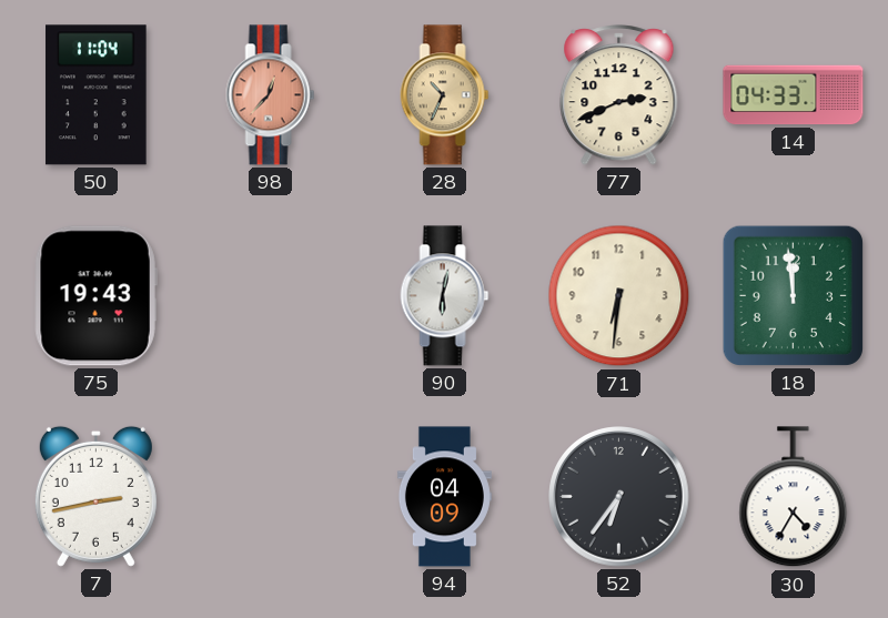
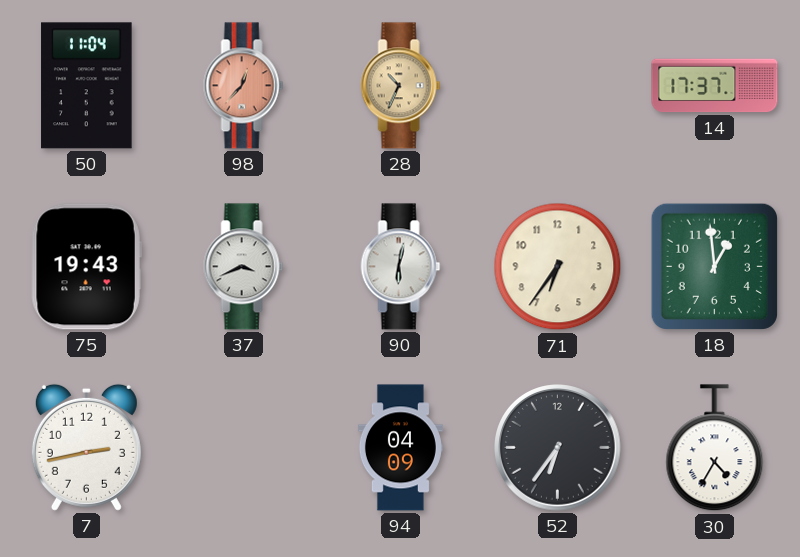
77: 2:41 -> none
14: 04:33 -> 17:37
37: none -> 3:41
71: 6:31 -> 6:36
18: 11:59 -> 12:59
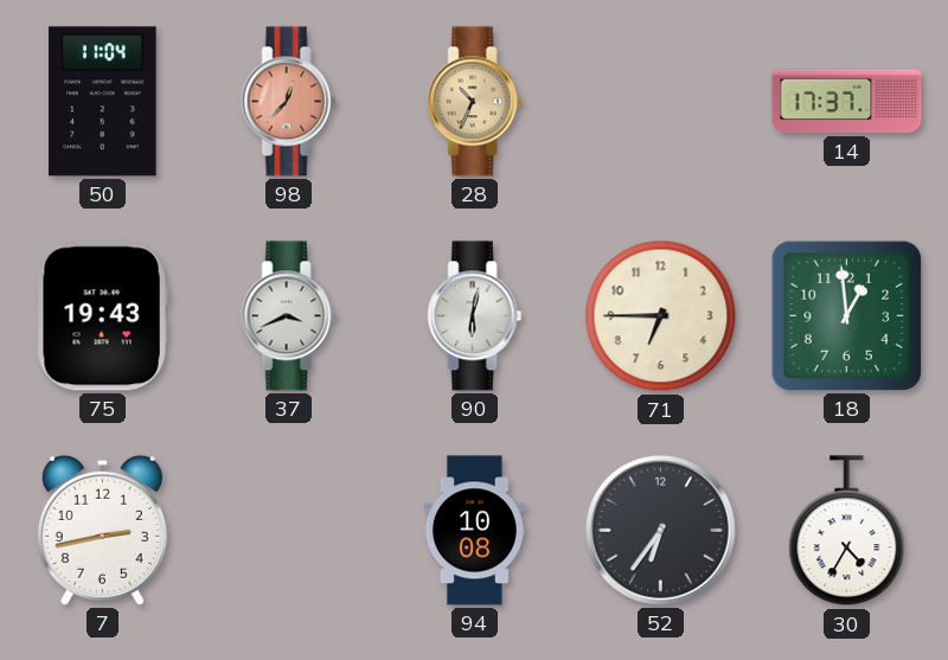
71: 6:36 -> 6:45
94: 04:09 -> 10:08
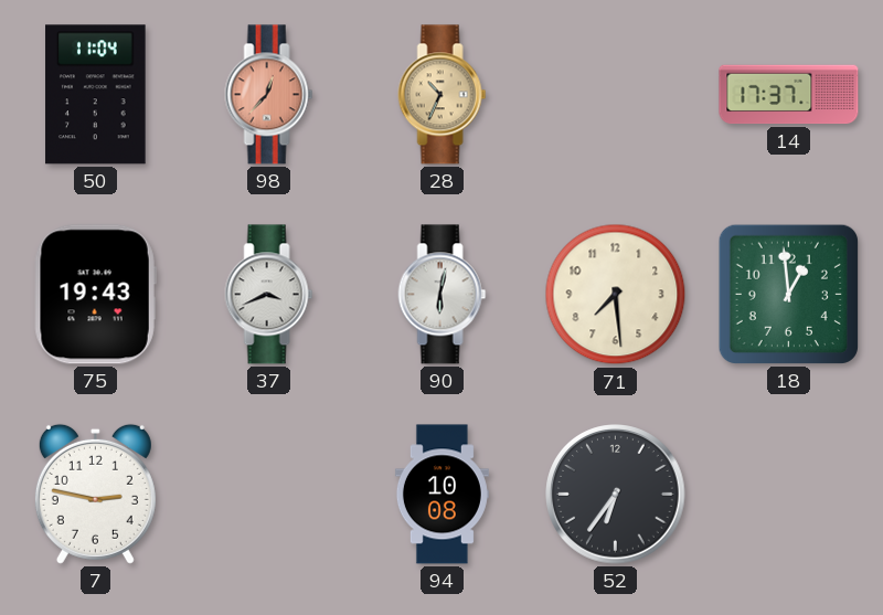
71: 6:45 -> 7:29
7: 2:43 -> 2:47
30: 4:35 -> none
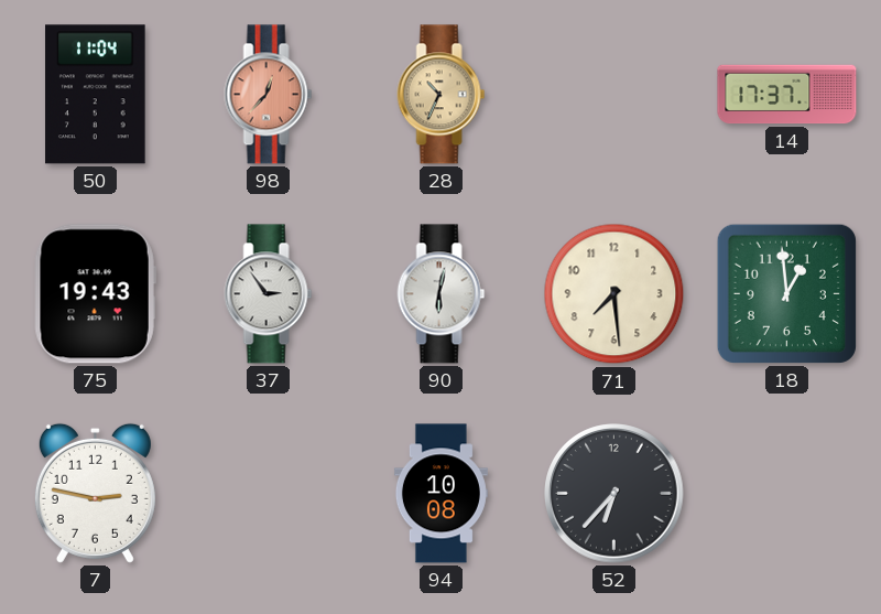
37: 3:41 -> 2:54
52: 6:36 -> 6:37
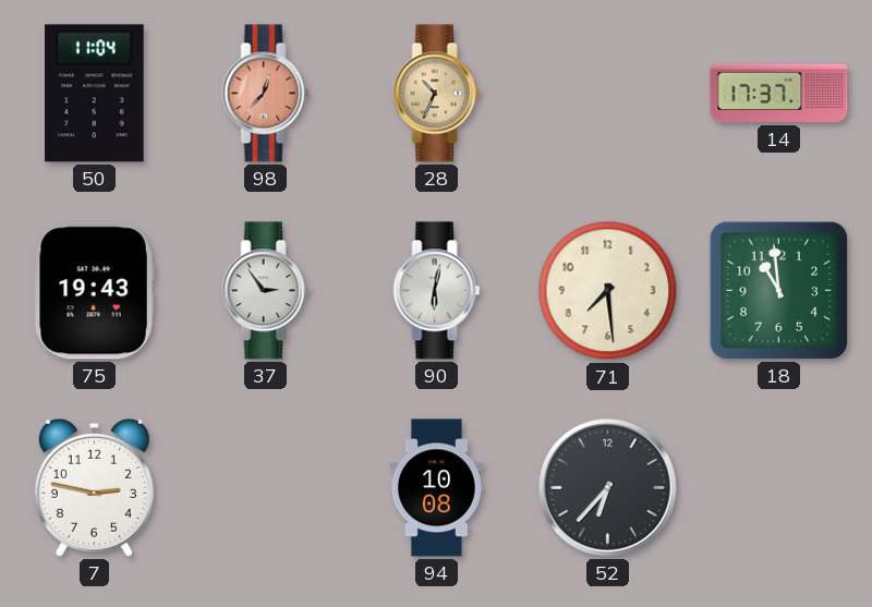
18: 12:59 -> 10:59
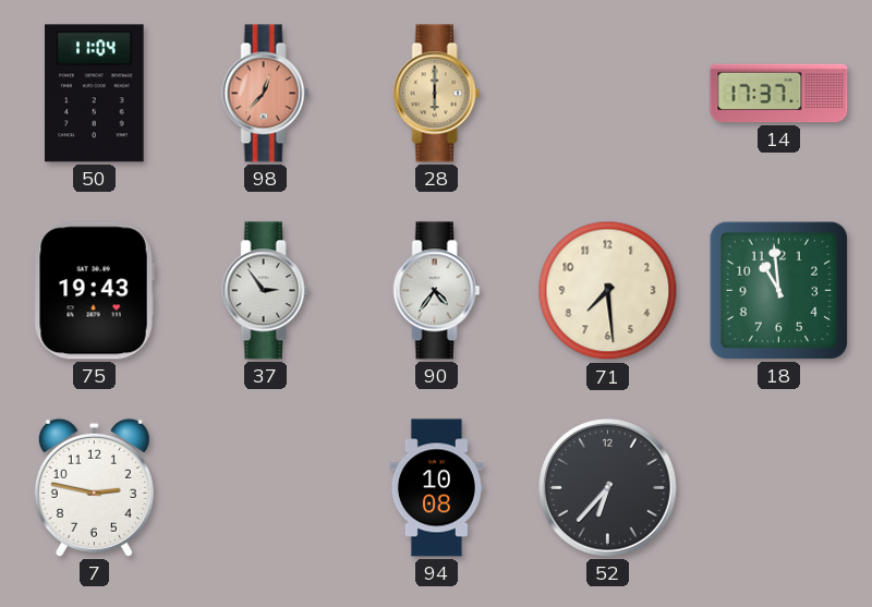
28: 10:34 -> 6:00
90: 6:02 -> 4:36
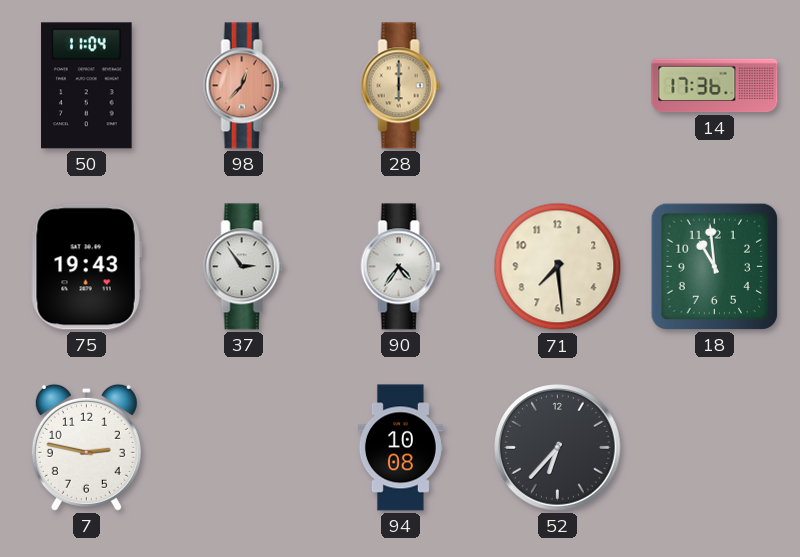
14: 17:37 -> 17:36
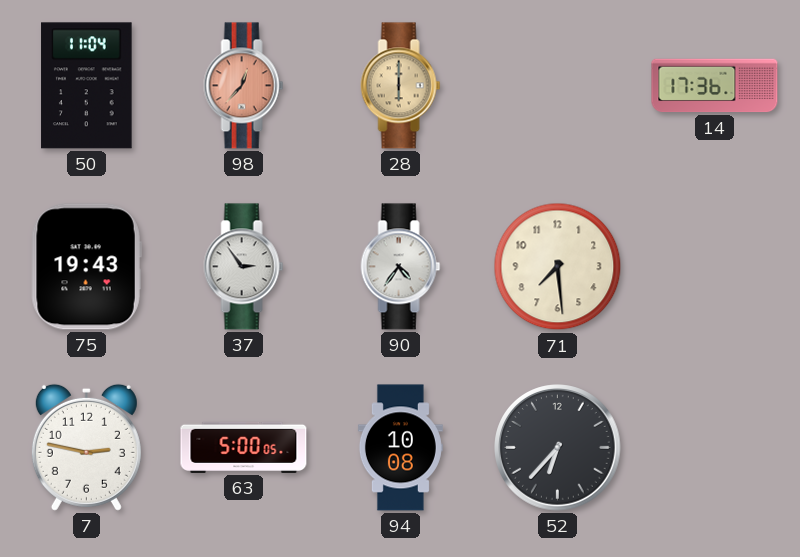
18: 10:59 -> none
63: none -> 5:00
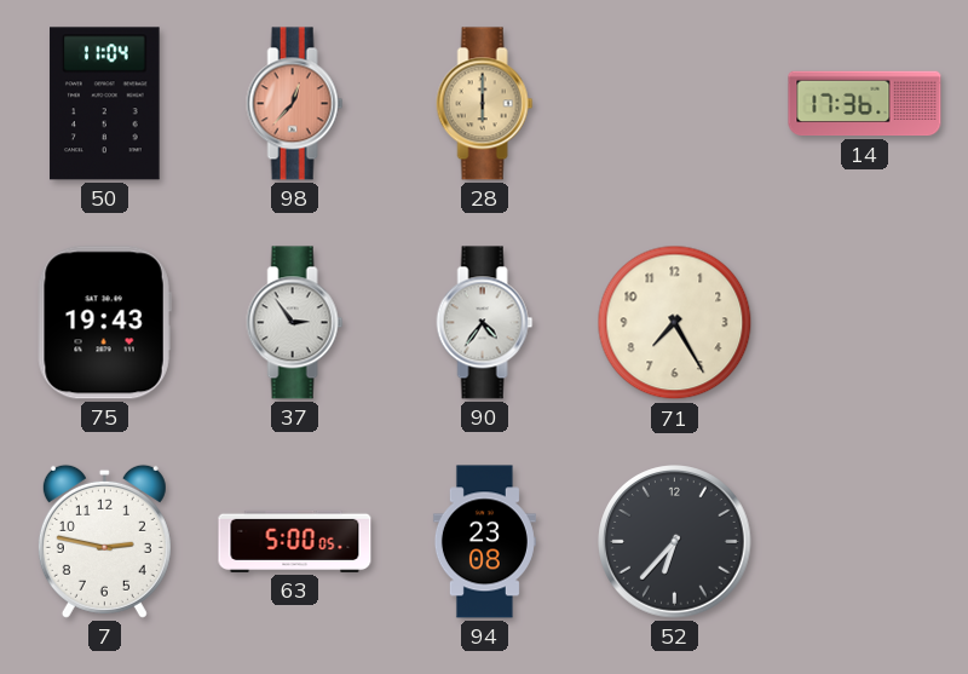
71: 7:29 -> 7:25
94: 10:08 -> 23:08
